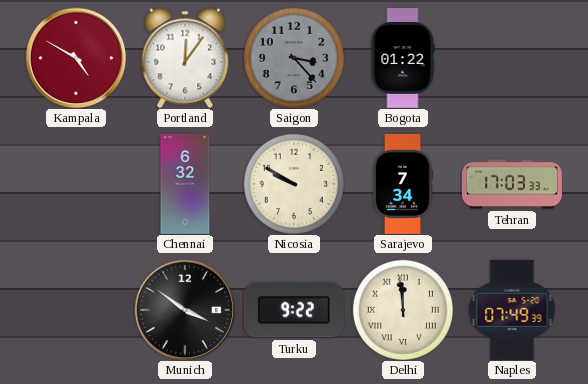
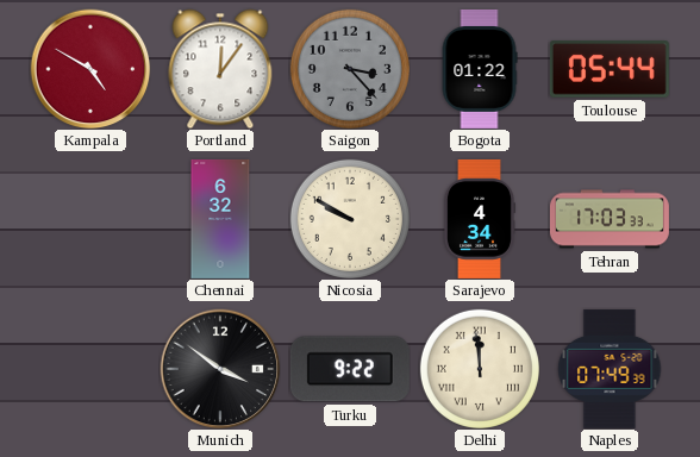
Toulouse: none -> 05:44
Sarajevo: 7:34 -> 4:34
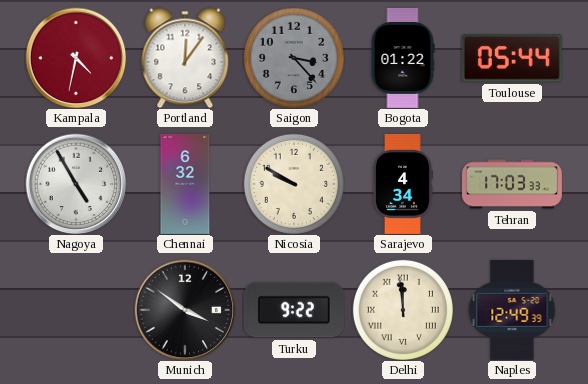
Kampala: 4:50 -> 4:32
Nagoya: none -> 4:55
Naples: 07:49 -> 12:49
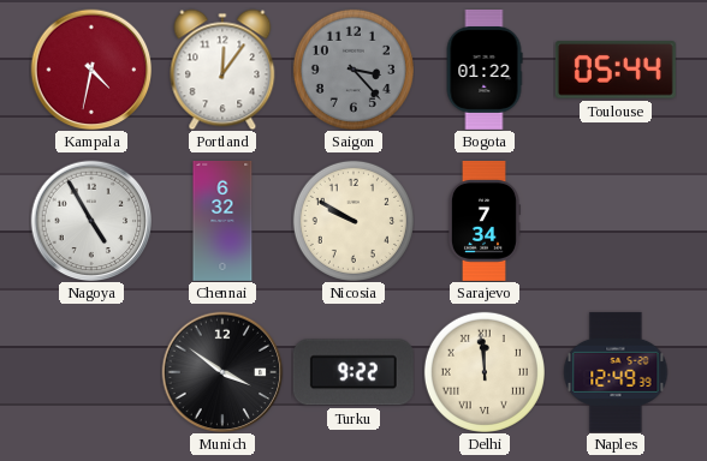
Sarajevo: 4:34 -> 7:34
Tehran: 17:03 -> none
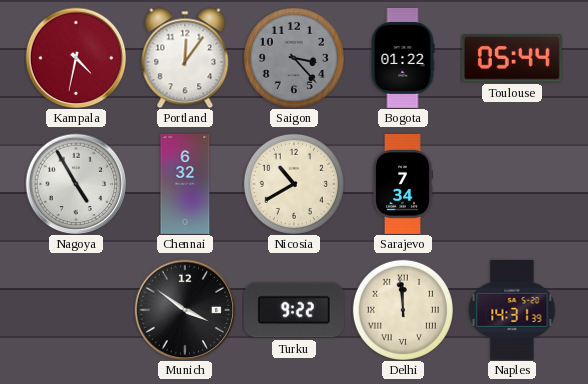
Nicosia: 9:50 -> 10:40
Naples: 12:49 -> 14:31
